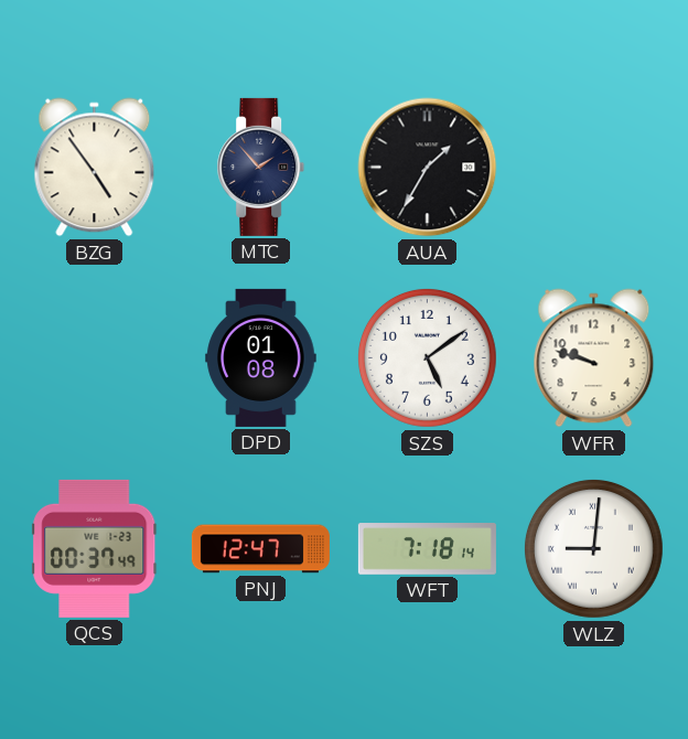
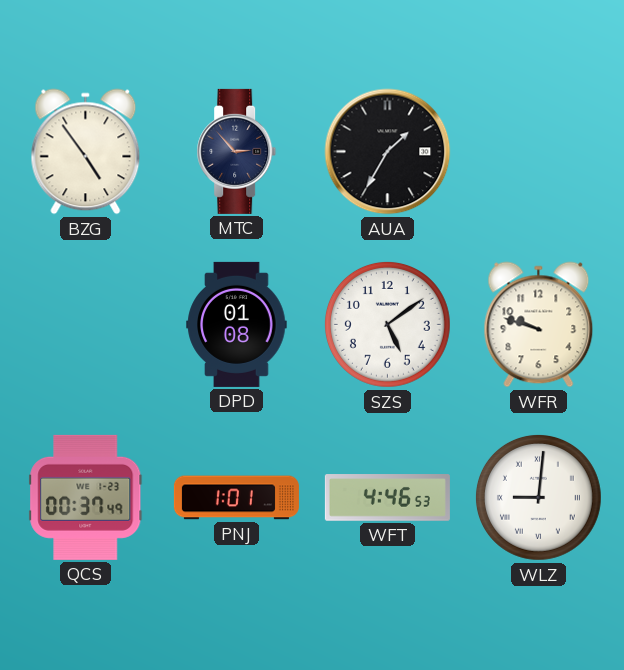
MTC: 1:53 -> 2:53
PNJ: 12:47 -> 1:01
WFT: 7:18 -> 4:46
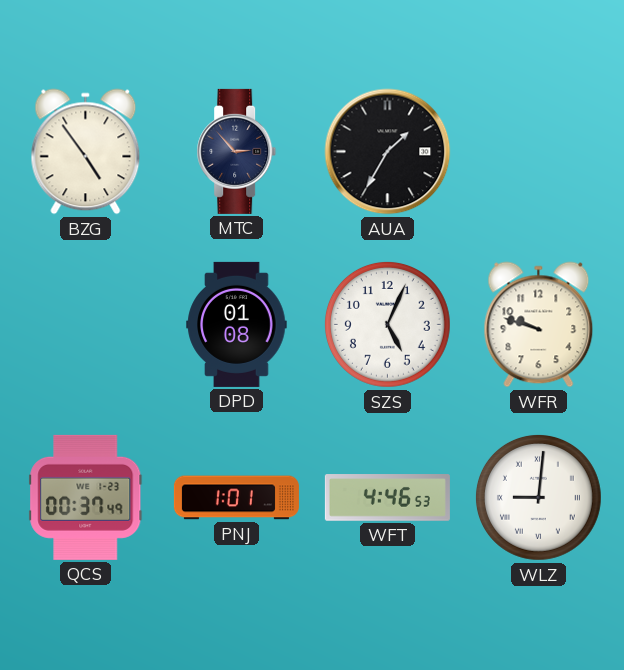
SZS: 5:09 -> 5:04
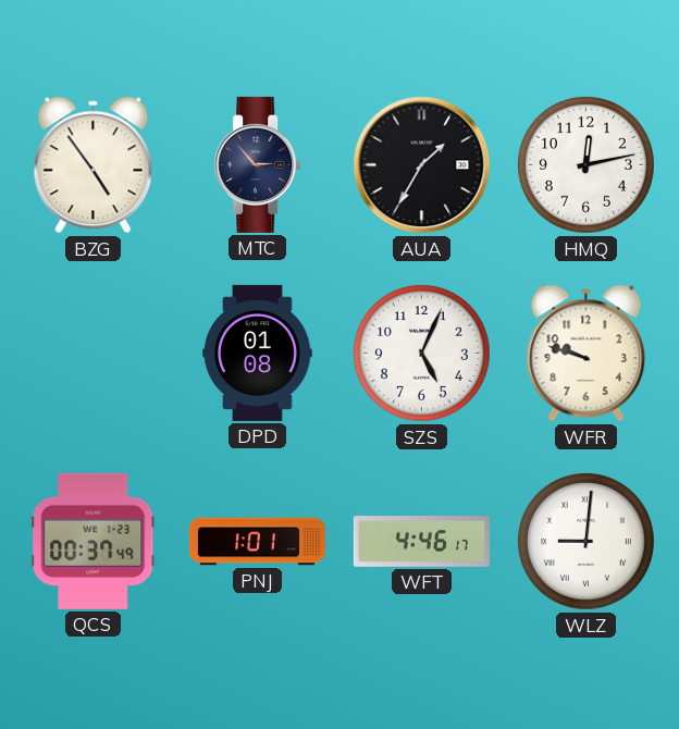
HMQ: none -> 12:13
WFT: 4:46:53 -> 4:46:17
